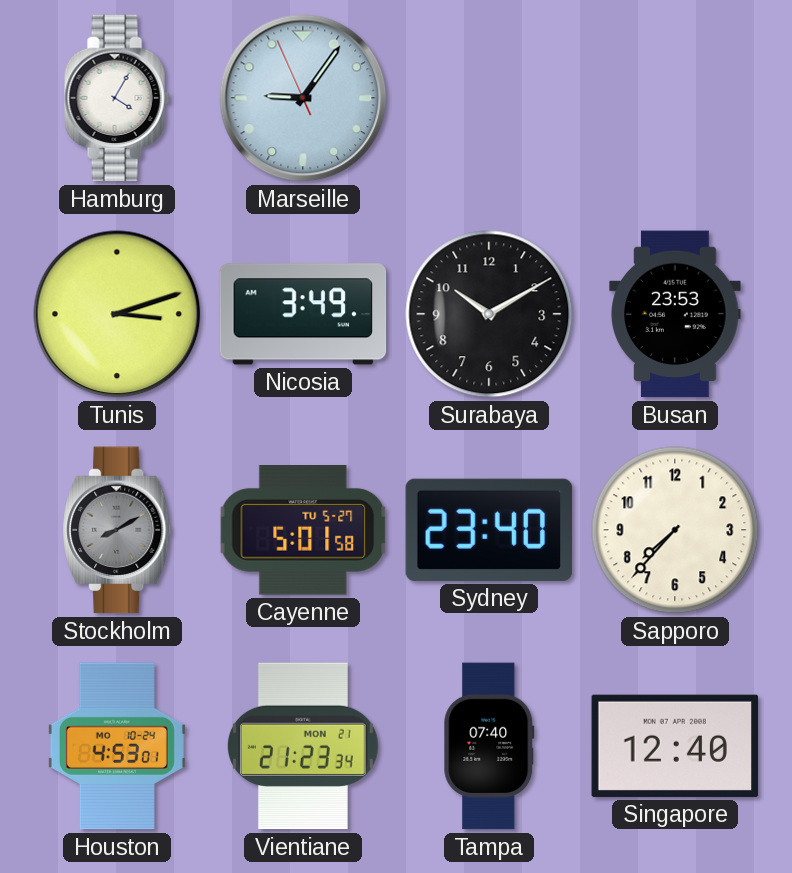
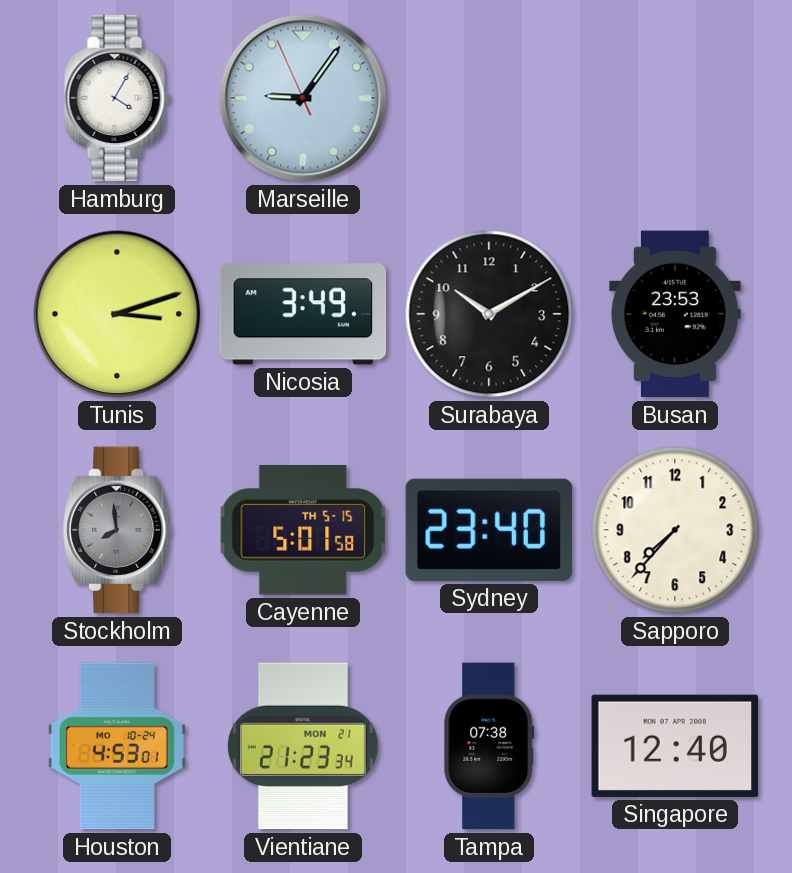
Stockholm: 8:10 -> 7:59
Cayenne date: TU 5-27 -> TH 5-15
Tampa: 07:40 -> 07:38
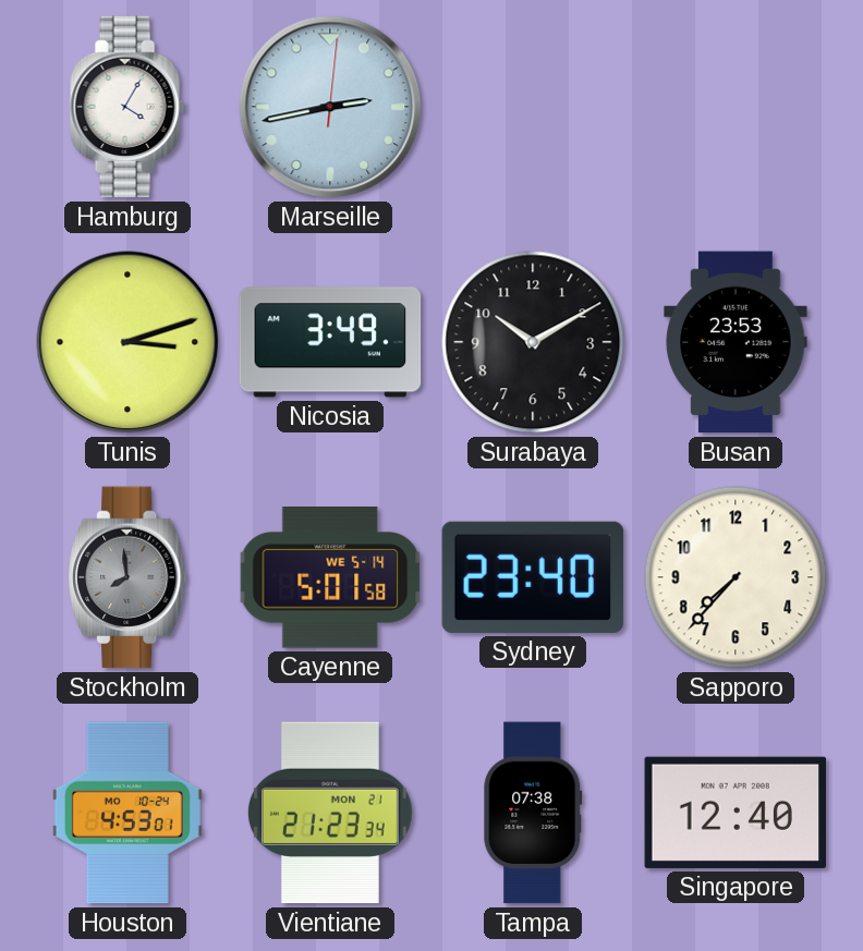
Marseille: 9:05 -> 2:43
Cayenne date: TH 5-15 -> WE 5-14
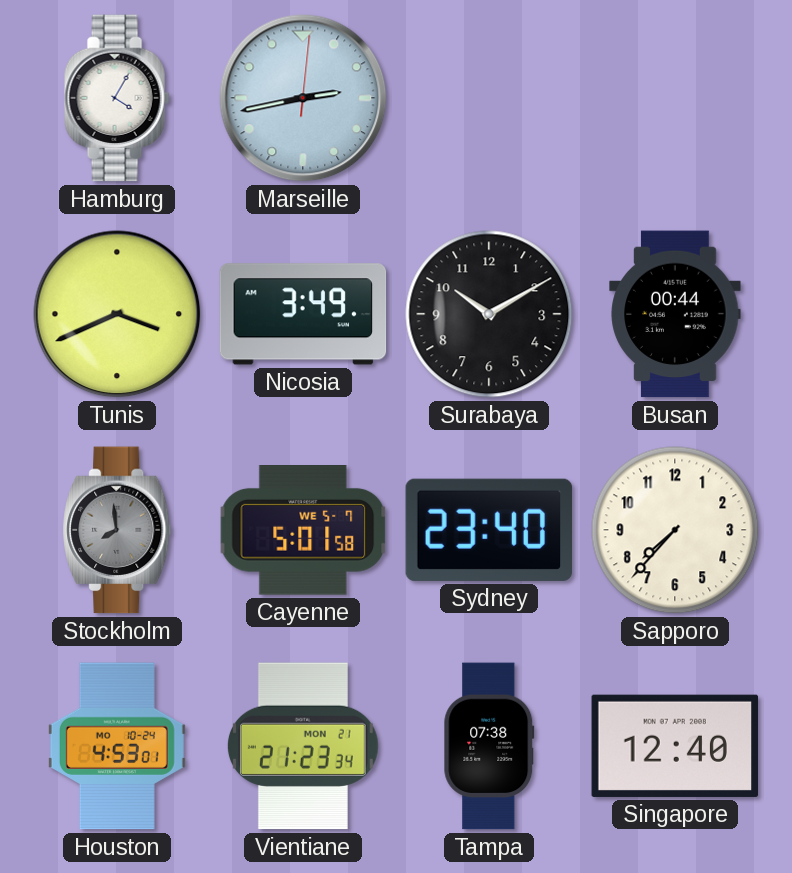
Tunis: 3:12 -> 3:41
Busan: 23:53 -> 00:44
Cayenne date: WE 5-14 -> WE 5-7
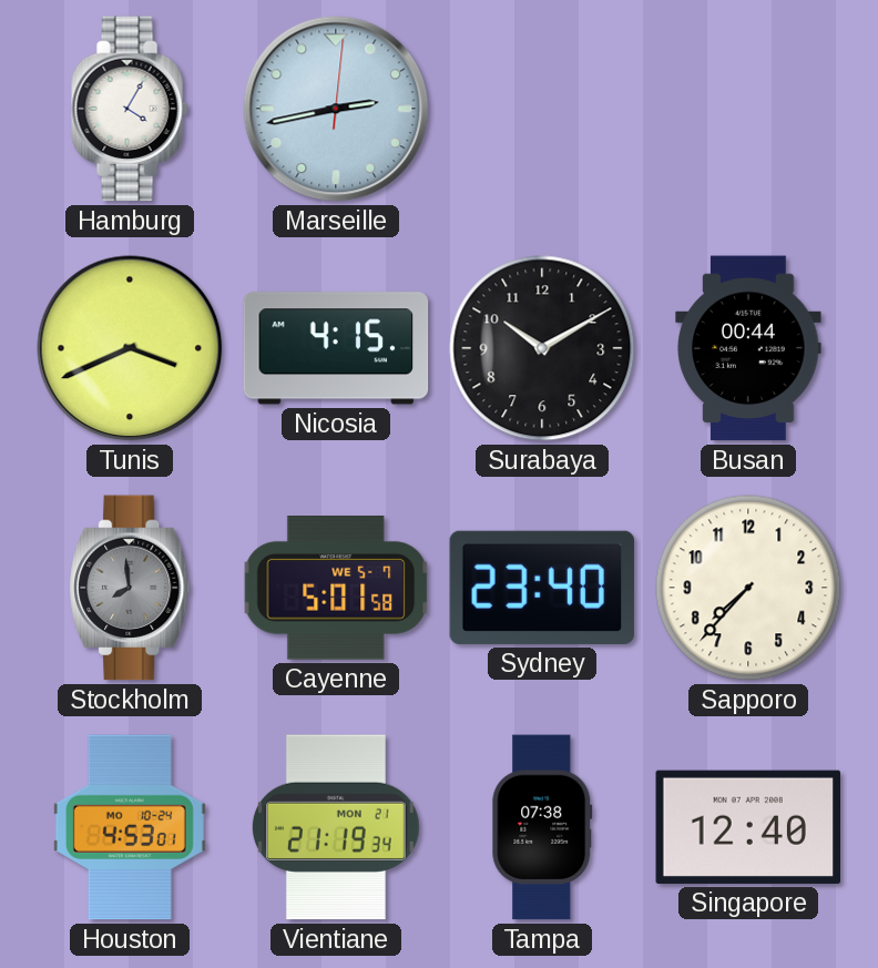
Nicosia: 3:49 -> 4:15
Vientiane: 21:23 -> 21:19
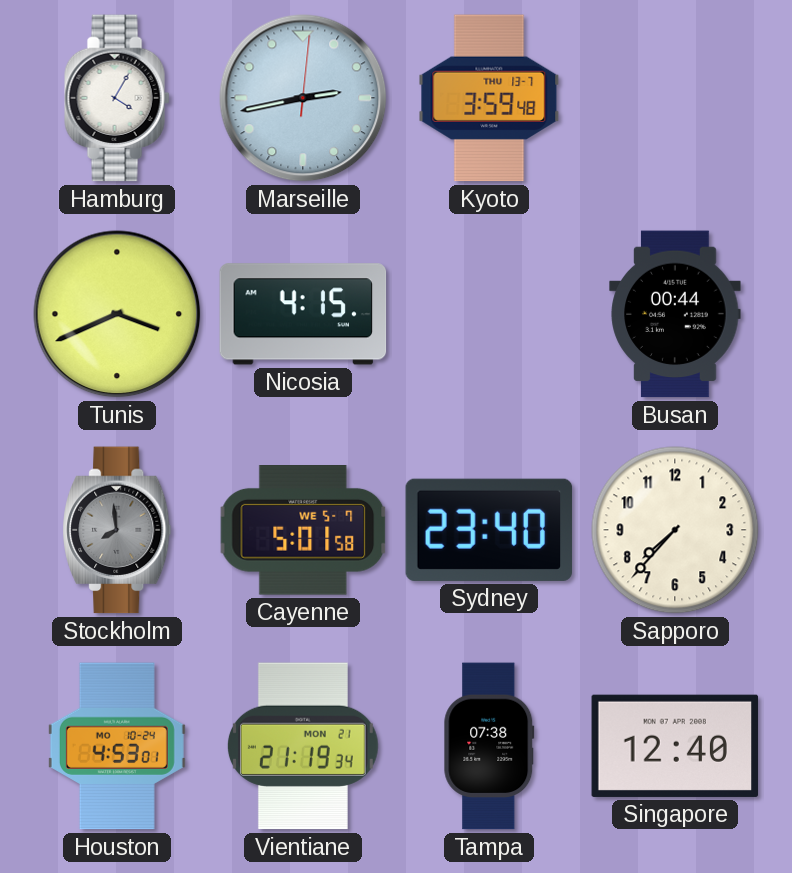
Kyoto: none -> 3:59
Surabaya: 10:10 -> none
